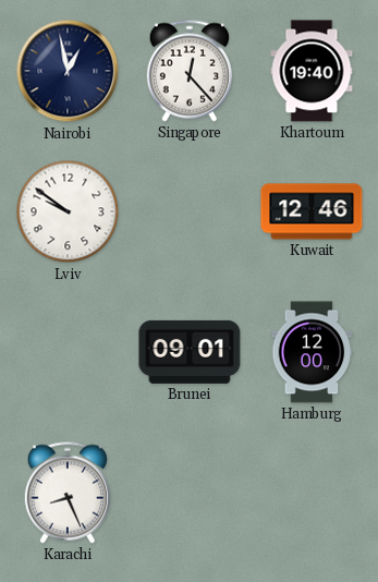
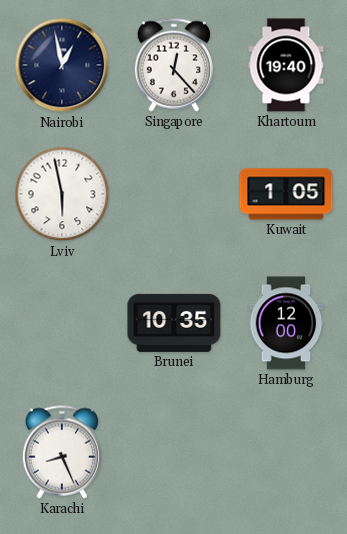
Lviv: 9:51 -> 5:58
Kuwait: 12:46 -> 1:05
Brunei: 09:01 -> 10:35
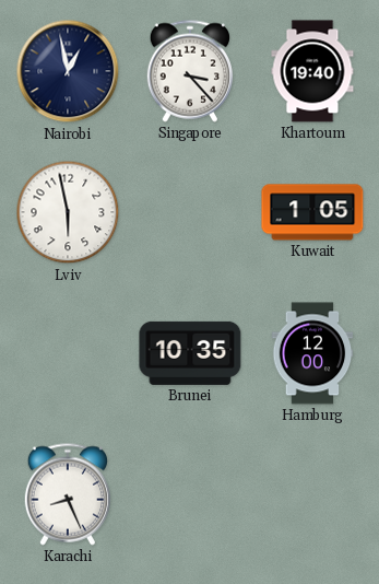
Singapore: 12:23 -> 3:23
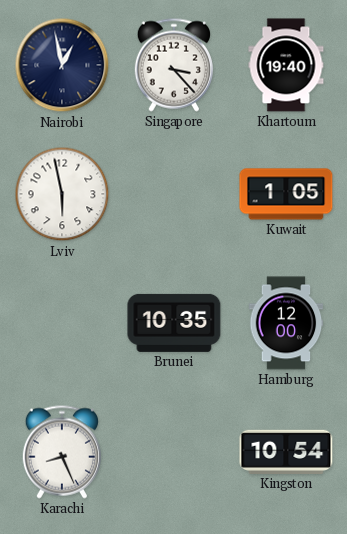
Kingston: none -> 10:54
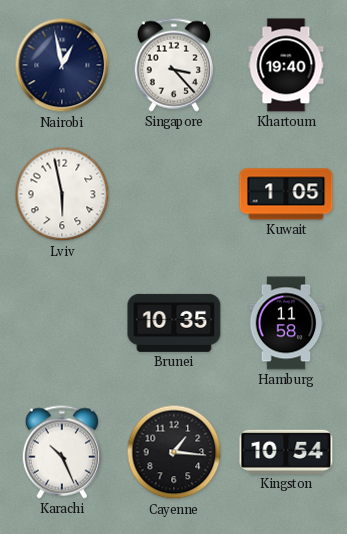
Hamburg: 12:00 -> 11:58
Karachi: 8:26 -> 10:26
Cayenne: none -> 1:16
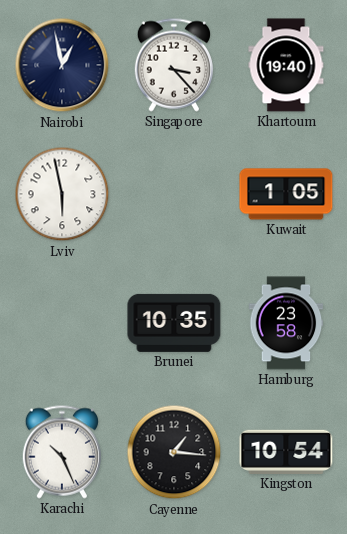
Hamburg: 11:58 -> 23:58
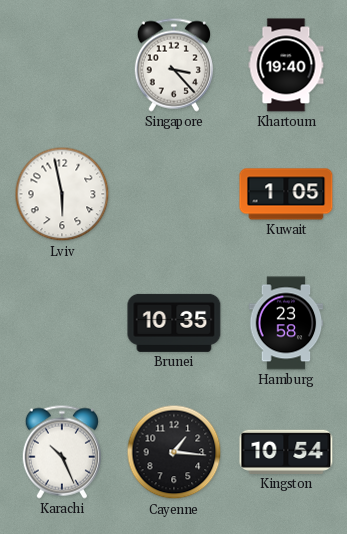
Nairobi: 12:58 -> none
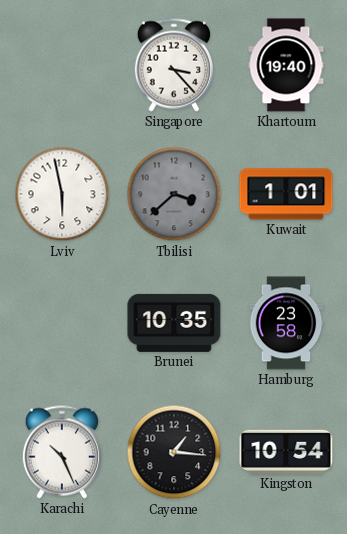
Tbilisi: none -> 3:38
Kuwait: 1:05 -> 1:01
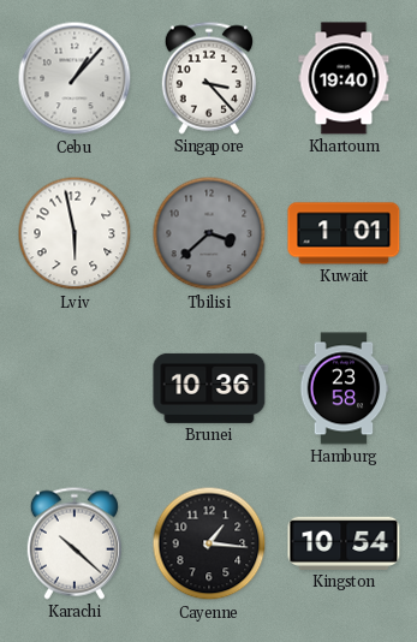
Cebu: none -> 1:07
Brunei: 10:35 -> 10:36
Karachi: 10:26 -> 10:22
